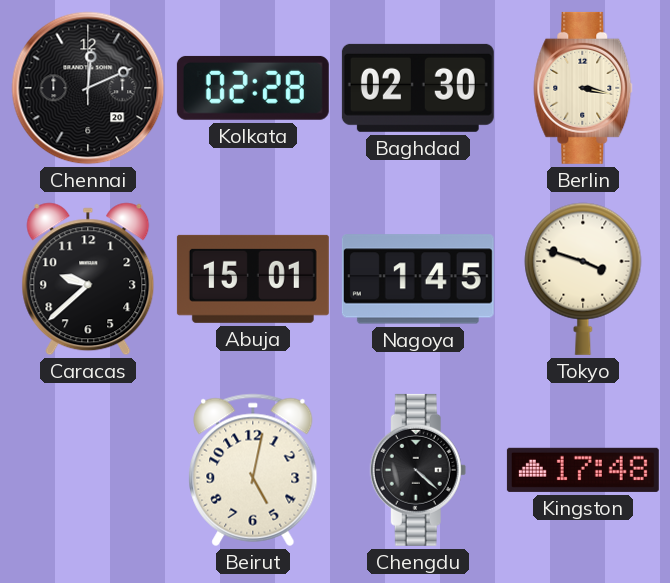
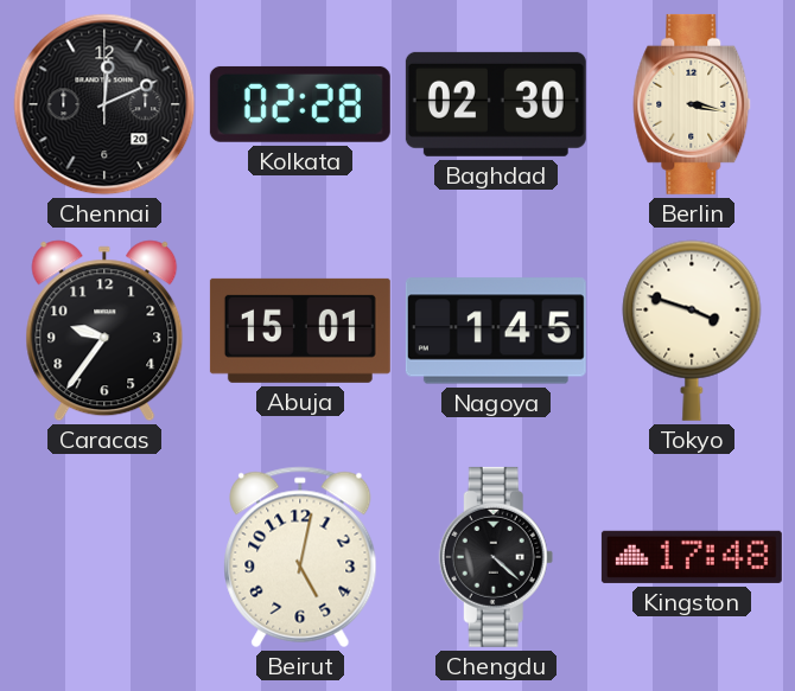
Caracas: 9:38 -> 9:36
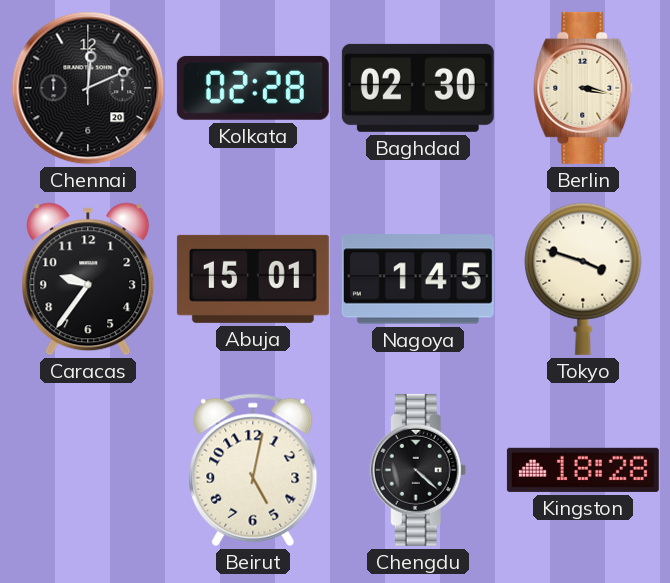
Kingston: 17:48 -> 18:28
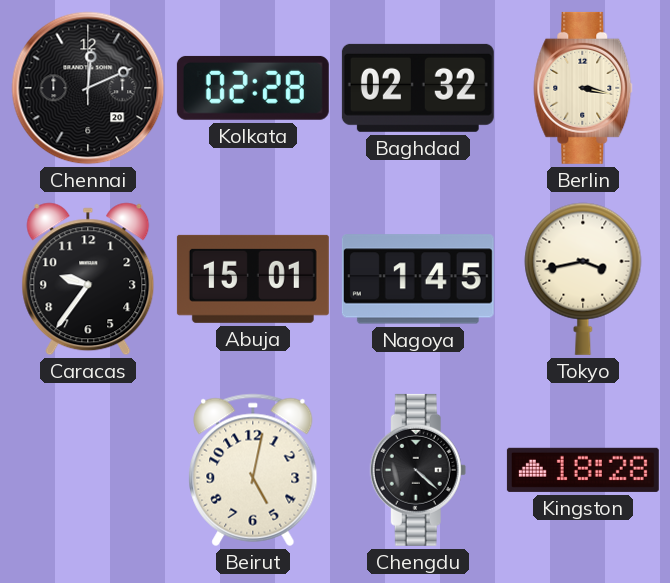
Baghdad: 02:30 -> 02:32
Tokyo: 3:48 -> 3:43
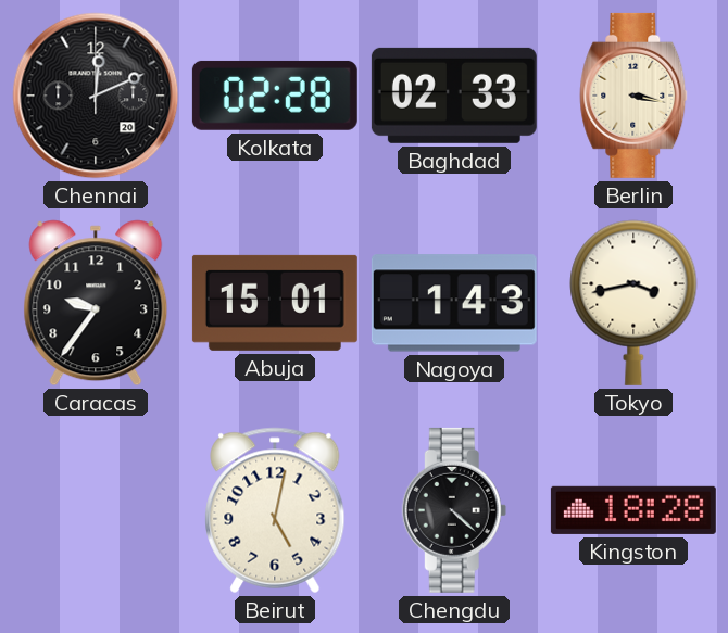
Baghdad: 02:32 -> 02:33
Nagoya: 1:45 -> 1:43
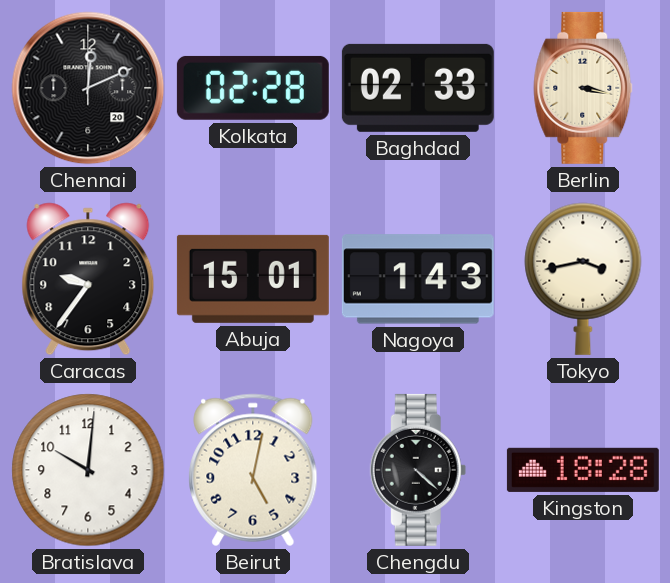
Bratislava: none -> 10:01
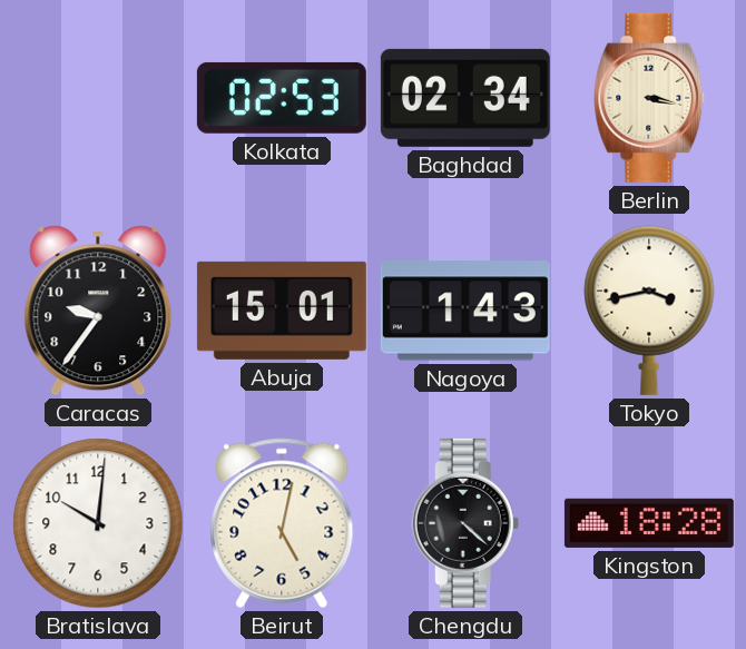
Chennai: 12:11 -> none
Kolkata: 02:28 -> 02:53
Baghdad: 02:33 -> 02:34
